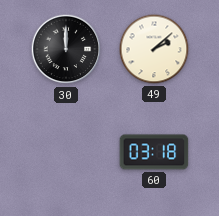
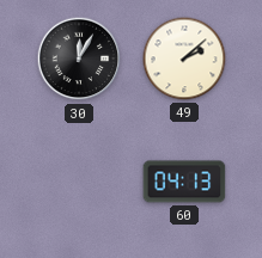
30: 12:00 -> 12:05
60: 03:18 -> 04:13
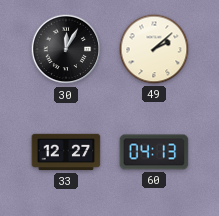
33: none -> 12:27
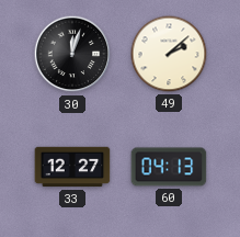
30: 12:05 -> 12:03
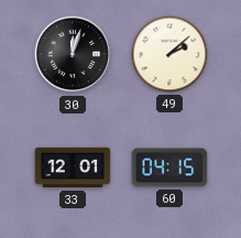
33: 12:27 -> 12:01
60: 04:13 -> 04:15
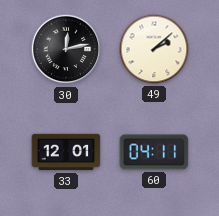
30: 12:03 -> 12:13
60: 04:15 -> 04:11
